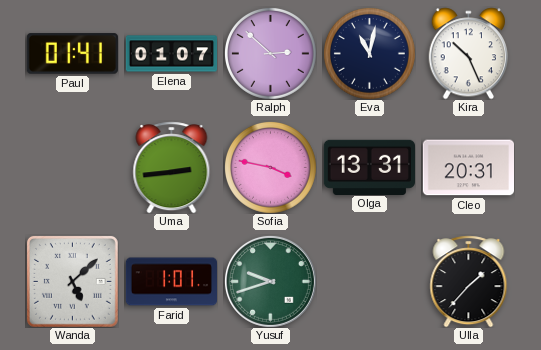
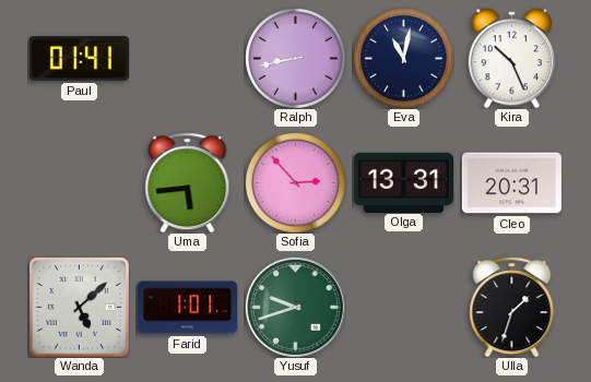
Elena: 01:07 -> none
Ralph: 2:52 -> 8:43
Uma: 2:44 -> 5:44
Sofia: 3:47 -> 2:53
Ulla: 1:37 -> 1:33
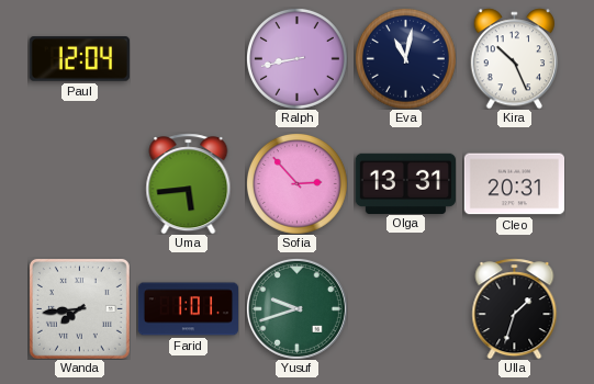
Paul: 01:41 -> 12:04
Wanda: 5:08 -> 7:44
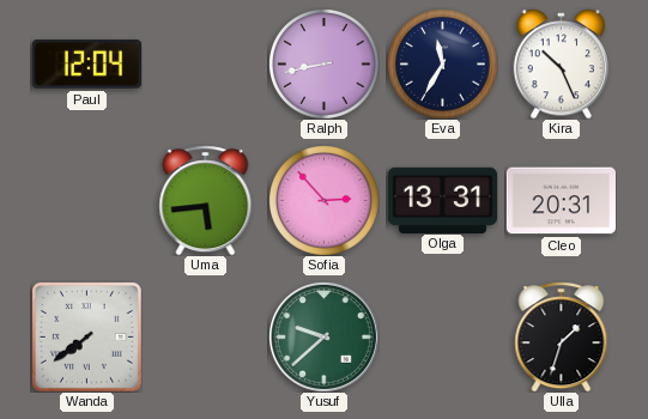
Eva: 11:02 -> 11:35
Wanda: 7:44 -> 7:39
Farid: 1:01 -> none
Yusuf: 9:42 -> 9:38
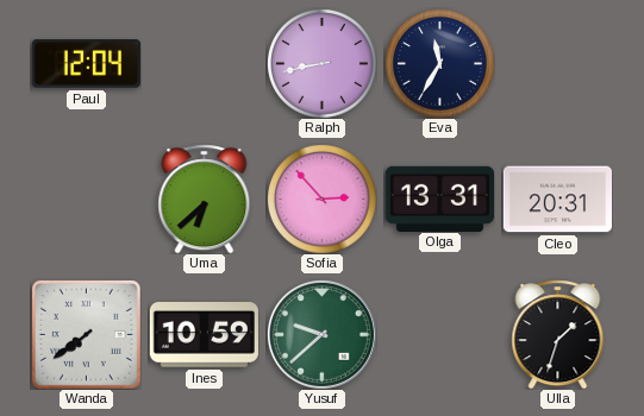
Kira: 10:26 -> none
Uma: 5:44 -> 6:38
Ines: none -> 10:59
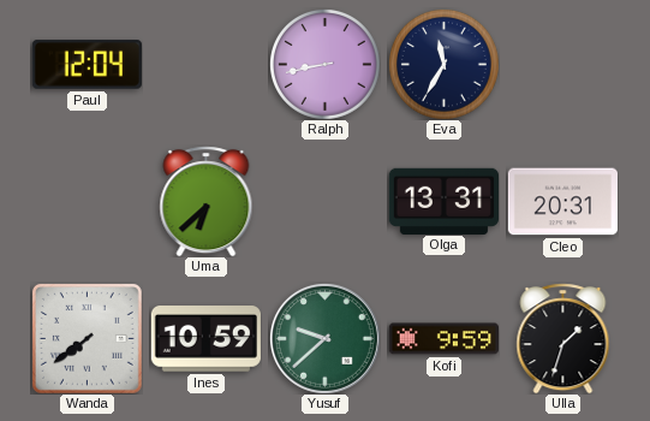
Sofia: 2:53 -> none
Kofi: none -> 9:59
